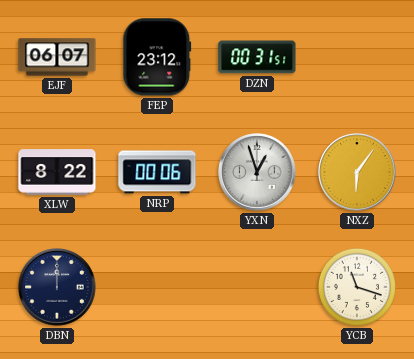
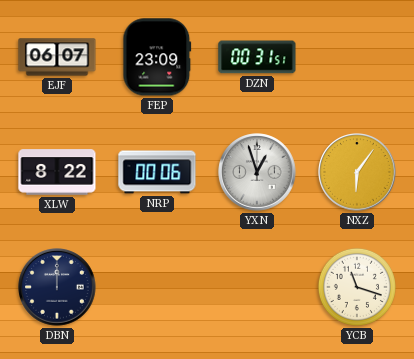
FEP: 23:12 -> 23:09
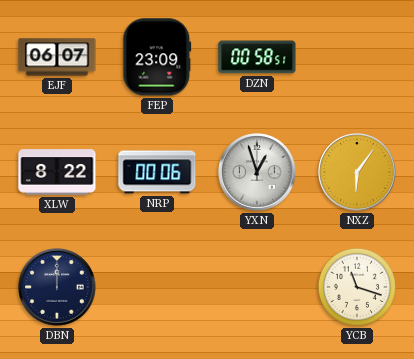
DZN: 00:31 -> 00:58
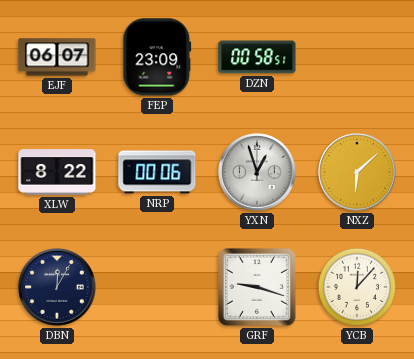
NXZ: 6:06 -> 6:08
DBN: 12:00 -> 12:05
GRF: none -> 9:18
YCB: 11:18 -> 12:07
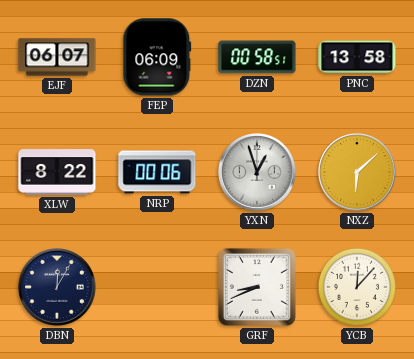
FEP: 23:09 -> 06:09
PNC: none -> 13:58
GRF: 9:18 -> 8:41
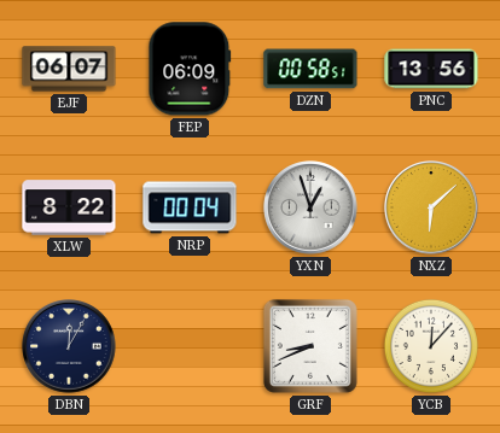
PNC: 13:58 -> 13:56
NRP: 00:06 -> 00:04
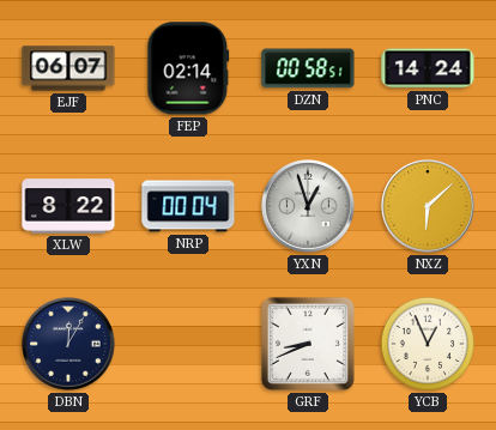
FEP: 06:09 -> 02:14
PNC: 13:56 -> 14:24
YCB: 12:07 -> 12:56
